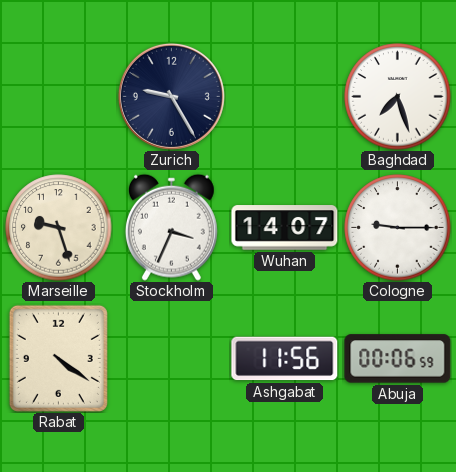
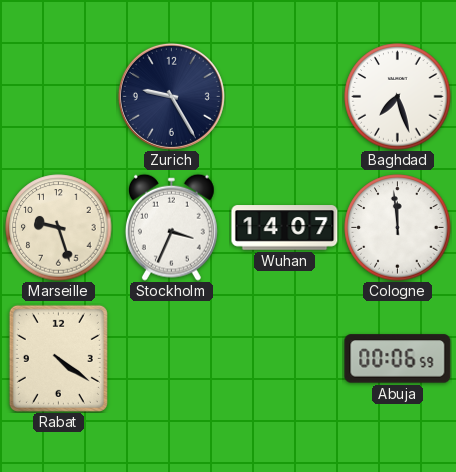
Cologne: 9:15 -> 11:59
Ashgabat: 11:56 -> none
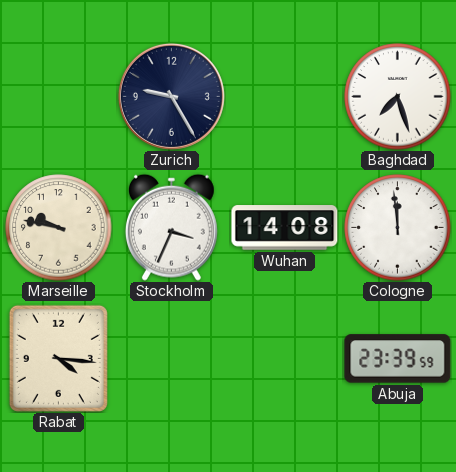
Marseille: 9:27 -> 9:47
Wuhan: 14:07 -> 14:08
Rabat: 4:21 -> 4:16
Abuja: 00:06 -> 23:39
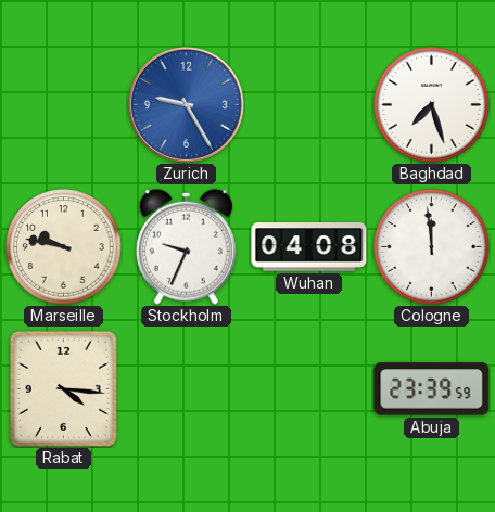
Zurich dial: navy -> blue
Stockholm: 3:34 -> 9:34
Wuhan: 14:08 -> 04:08
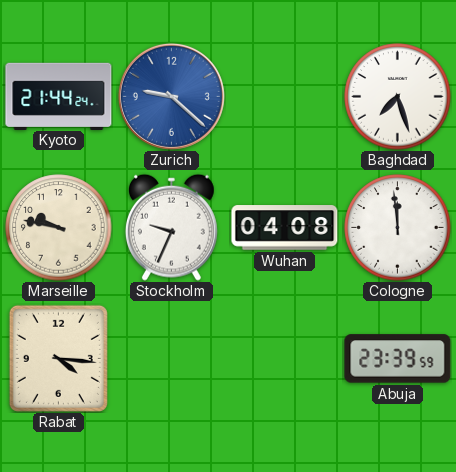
Kyoto: none -> 21:44
Zurich: 9:25 -> 9:22
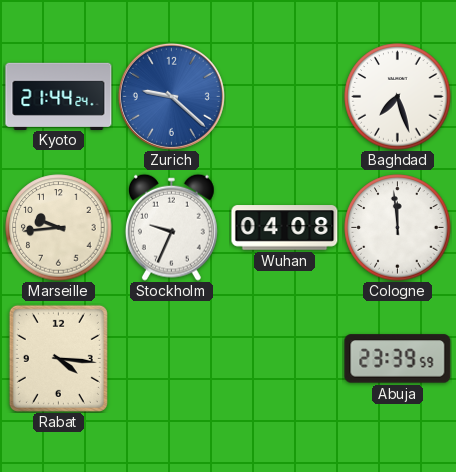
Marseille: 9:47 -> 9:44
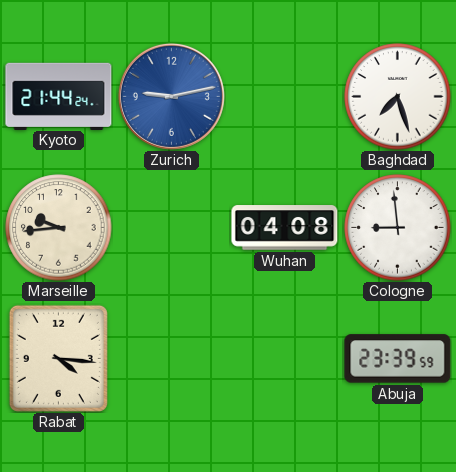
Zurich: 9:22 -> 9:13
Stockholm: 9:34 -> none
Cologne: 11:59 -> 8:59
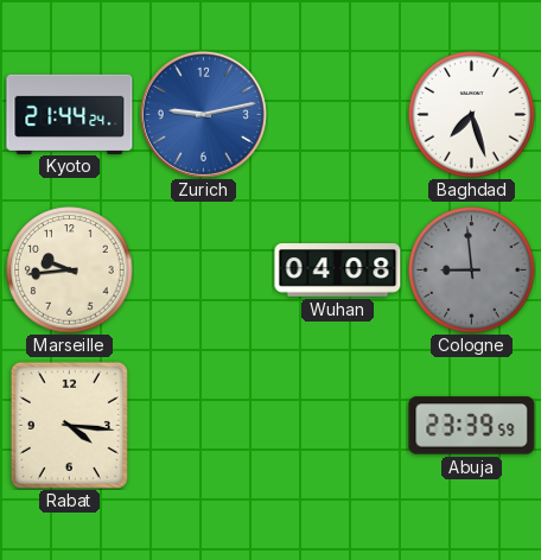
Cologne dial: white -> grey
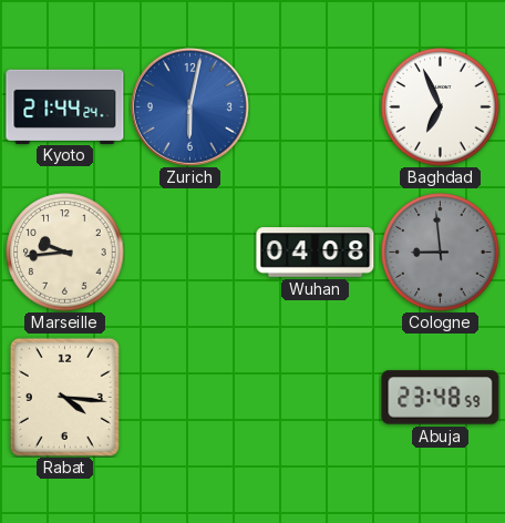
Zurich: 9:13 -> 6:02
Baghdad: 7:27 -> 6:56
Abuja: 23:39 -> 23:48
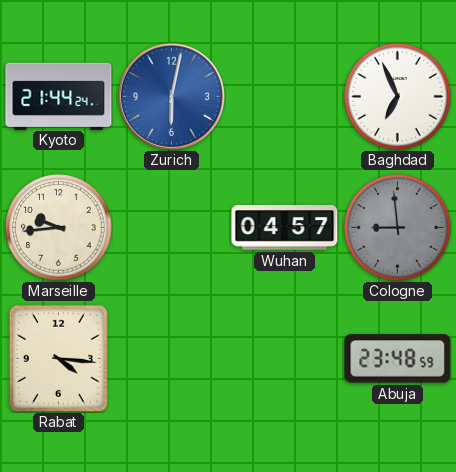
Wuhan: 04:08 -> 04:57
